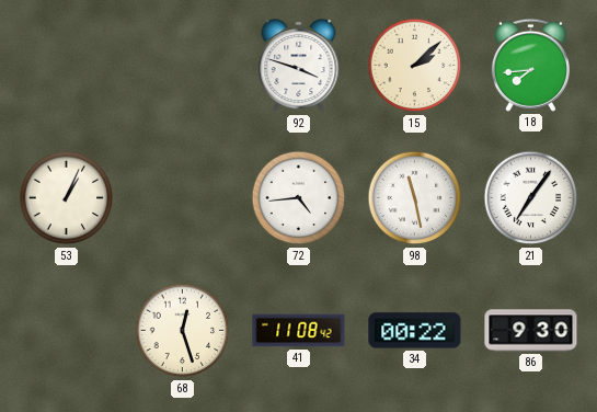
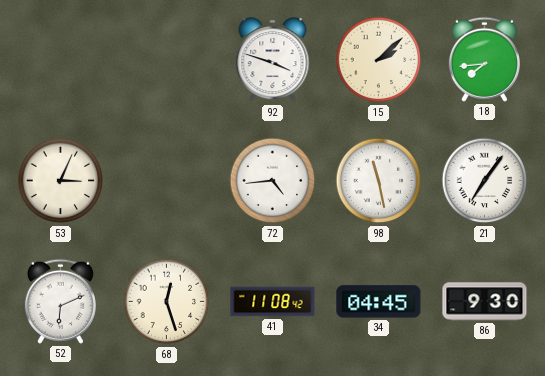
53: 1:04 -> 3:04
52: none -> 6:11
34: 00:22 -> 04:45
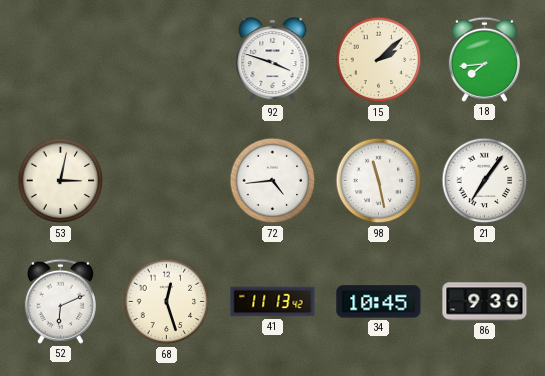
53: 3:04 -> 3:02
41: 11:08 -> 11:13
34: 04:45 -> 10:45
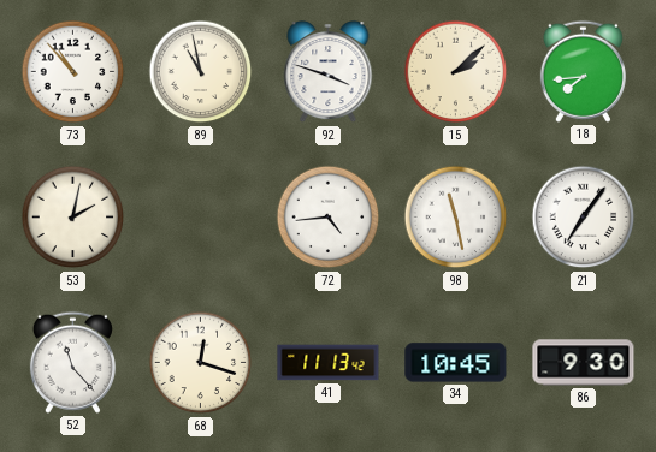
73: none -> 10:53
89: none -> 10:58
53: 3:02 -> 2:02
52: 6:11 -> 11:23
68: 12:27 -> 12:18
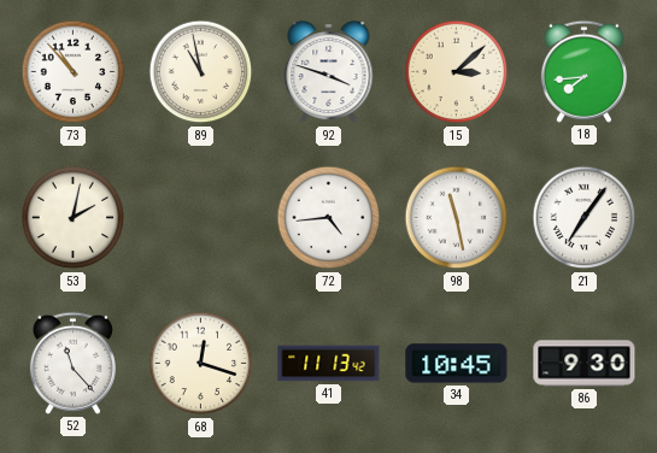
15: 2:08 -> 3:08
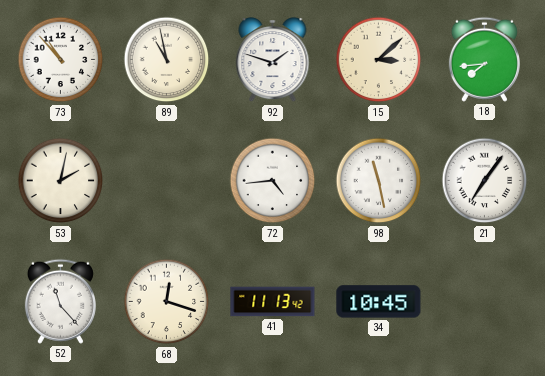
92: 3:48 -> 1:48
86: 9:30 -> none
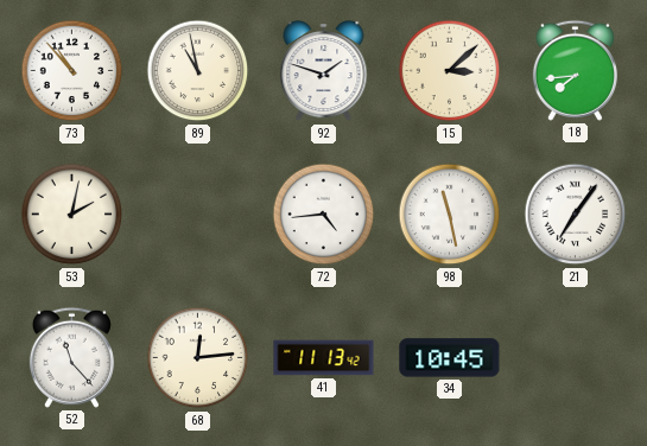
68: 12:18 -> 12:14
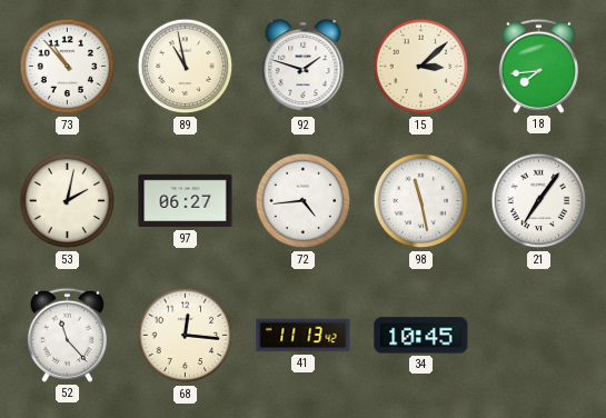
97: none -> 06:27
68: 12:14 -> 12:16
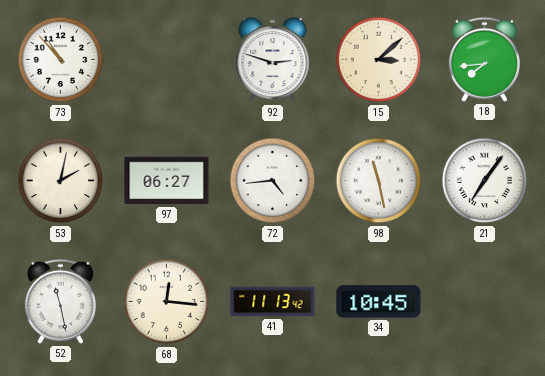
89: 10:58 -> none
92: 1:48 -> 2:48
52: 11:23 -> 11:28
